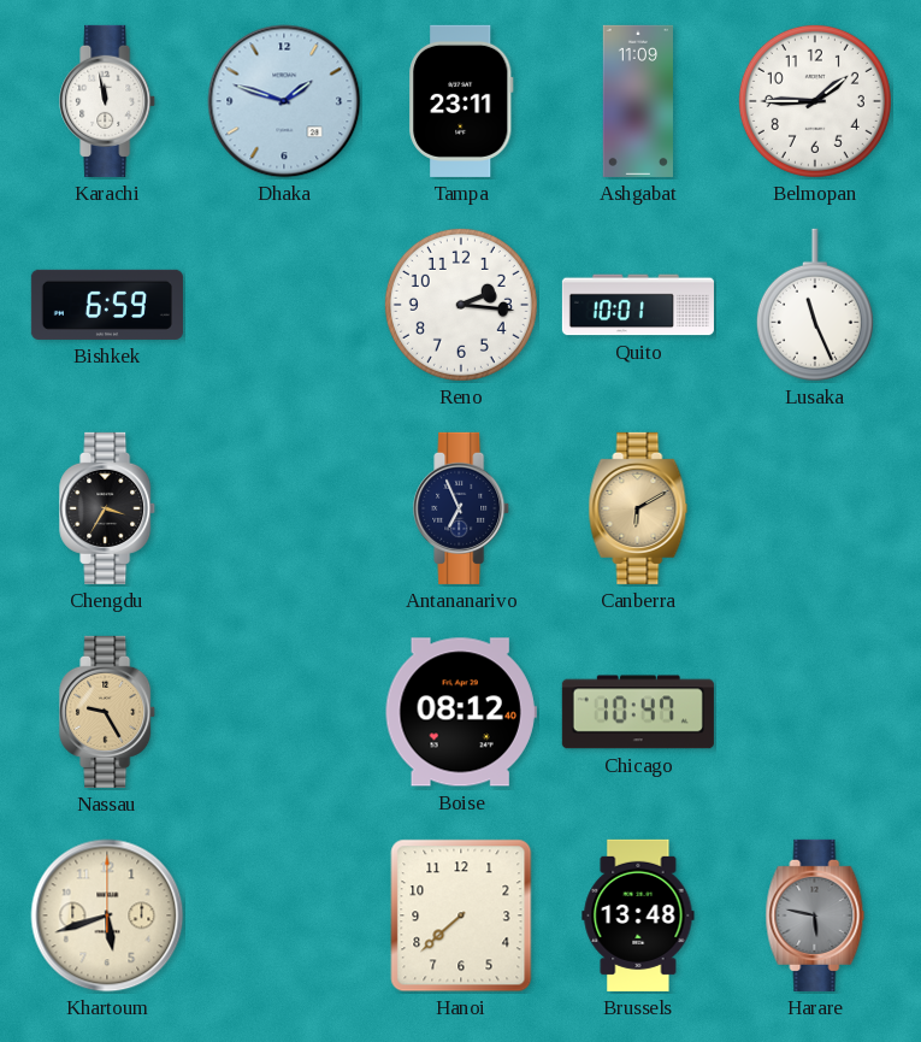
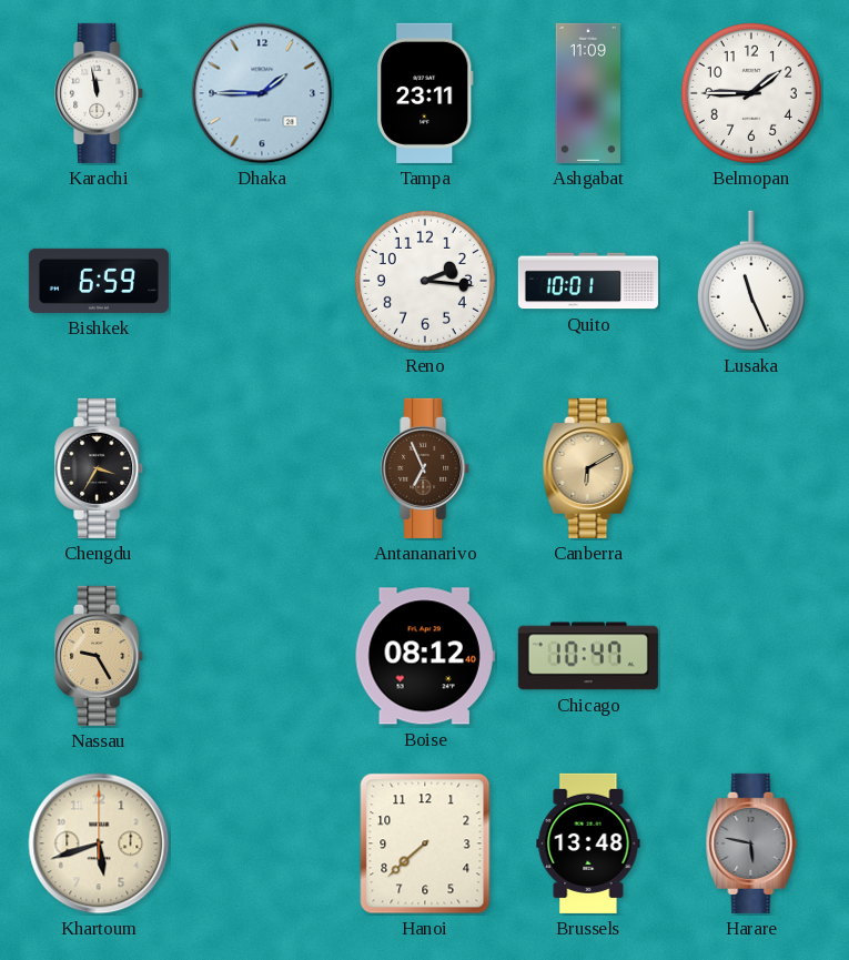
Dhaka: 1:48 -> 1:45
Antananarivo dial: navy -> brown
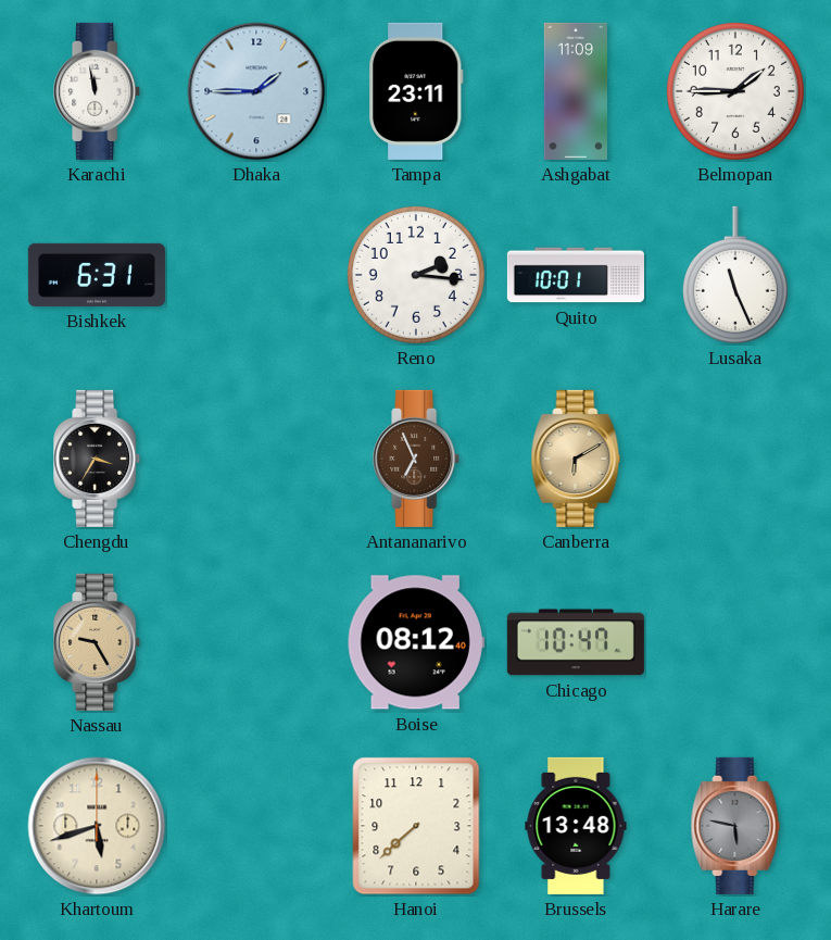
Bishkek: 6:59 -> 6:31
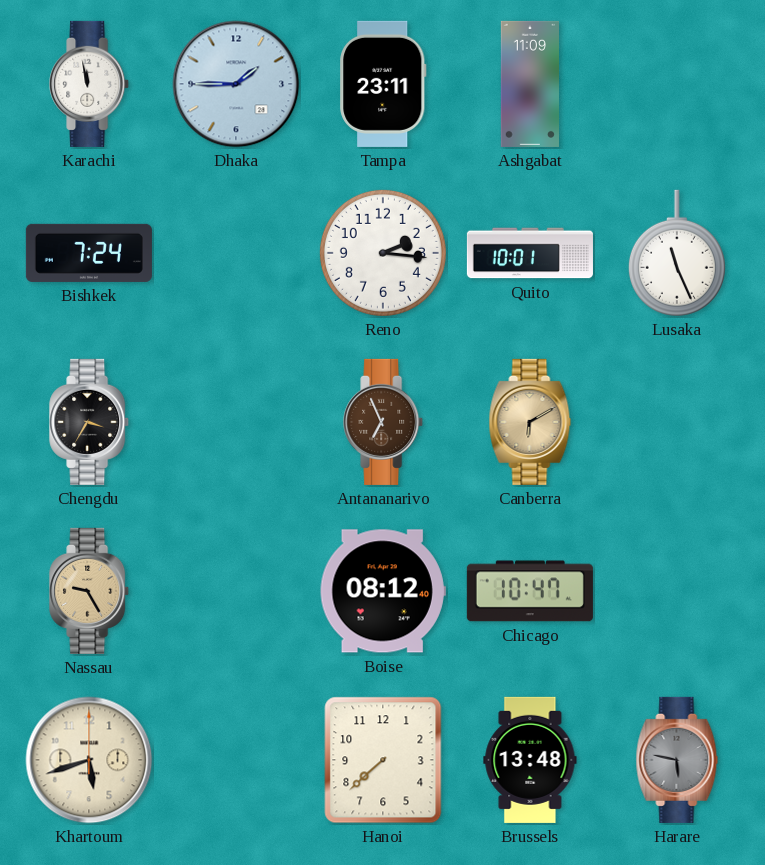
Belmopan: 1:45 -> none
Bishkek: 6:31 -> 7:24
